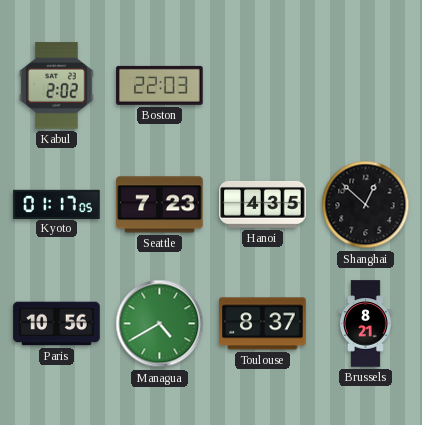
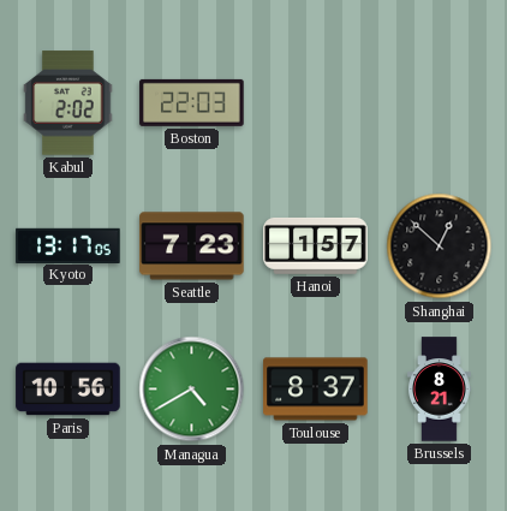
Kyoto: 01:17 -> 13:17
Hanoi: 4:35 -> 1:57
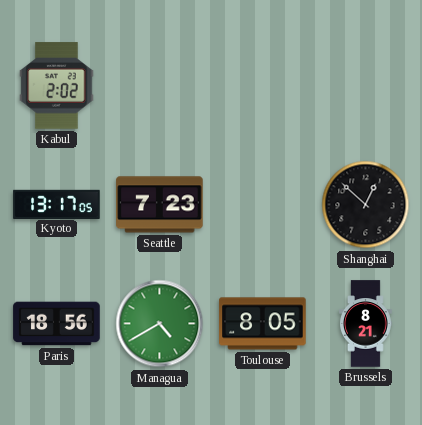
Boston: 22:03 -> none
Hanoi: 1:57 -> none
Paris: 10:56 -> 18:56
Toulouse: 8:37 -> 8:05
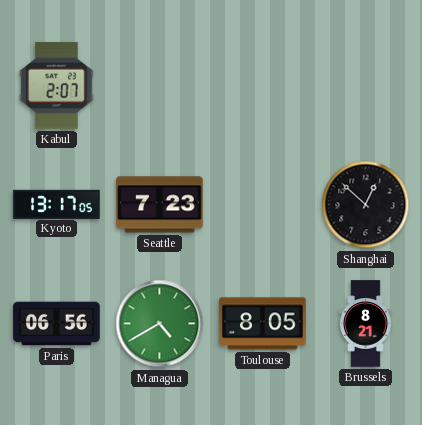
Kabul: 2:02 -> 2:07
Paris: 18:56 -> 06:56
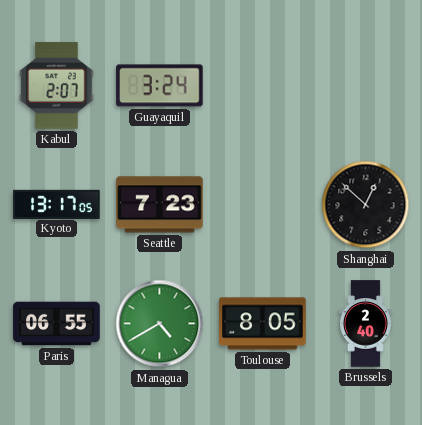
Guayaquil: none -> 3:24
Paris: 06:56 -> 06:55
Brussels: 8:21 -> 2:40
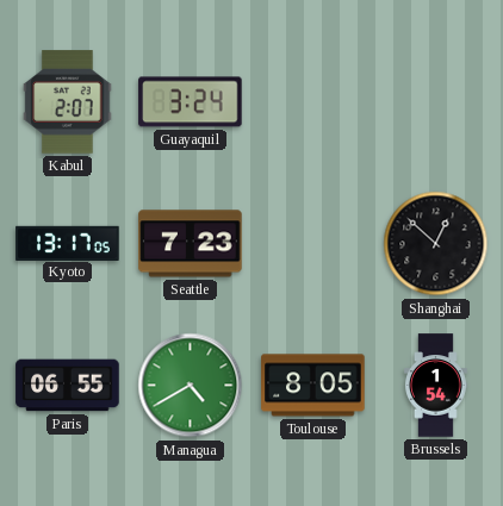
Brussels: 2:40 -> 1:54
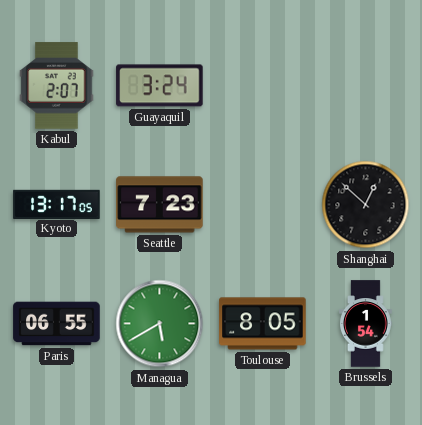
Managua: 4:40 -> 5:40
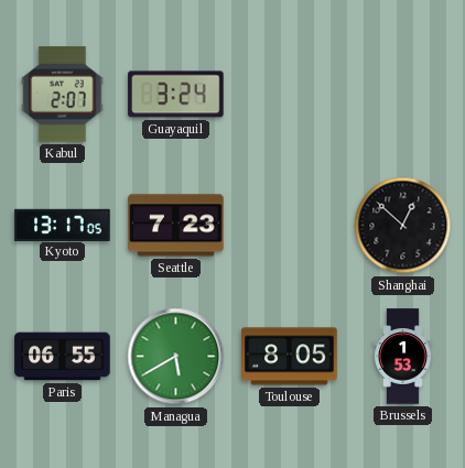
Brussels: 1:54 -> 1:53
